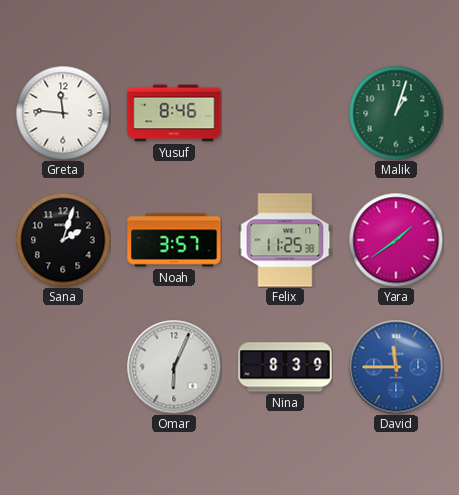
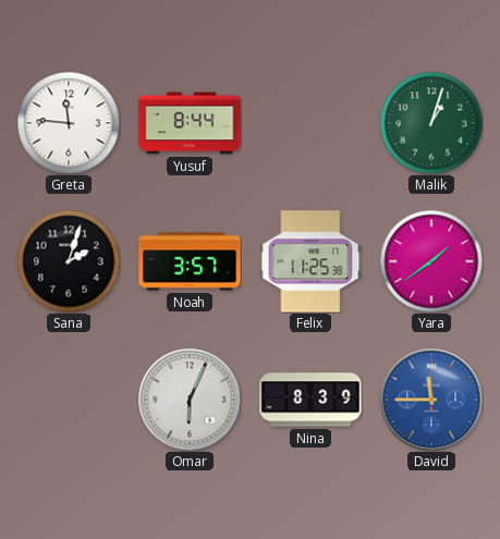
Yusuf: 8:46 -> 8:44
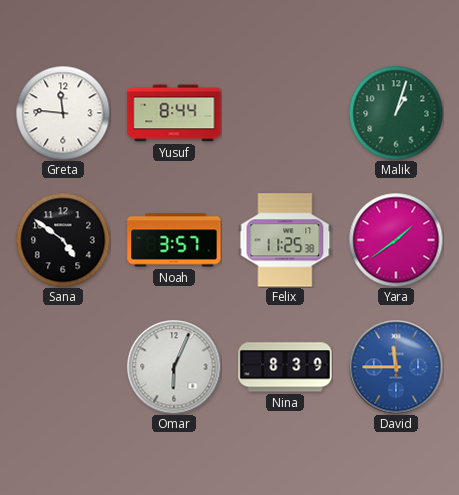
Sana: 2:03 -> 4:51
